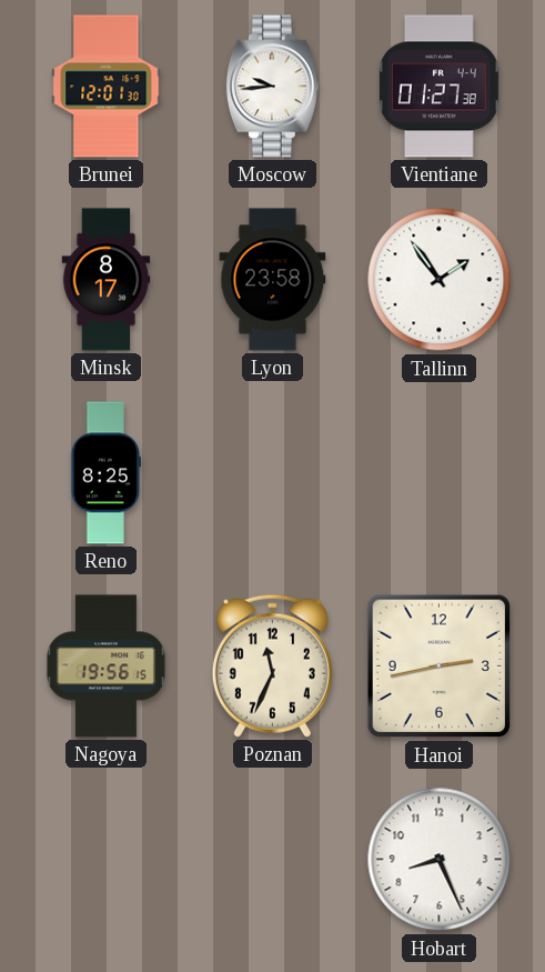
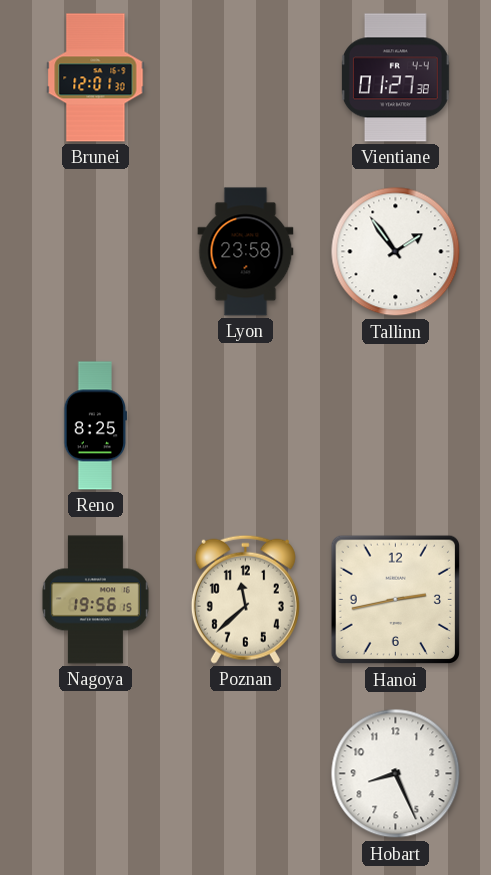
Moscow: 9:44 -> none
Minsk: 8:17 -> none
Poznan: 11:34 -> 11:38
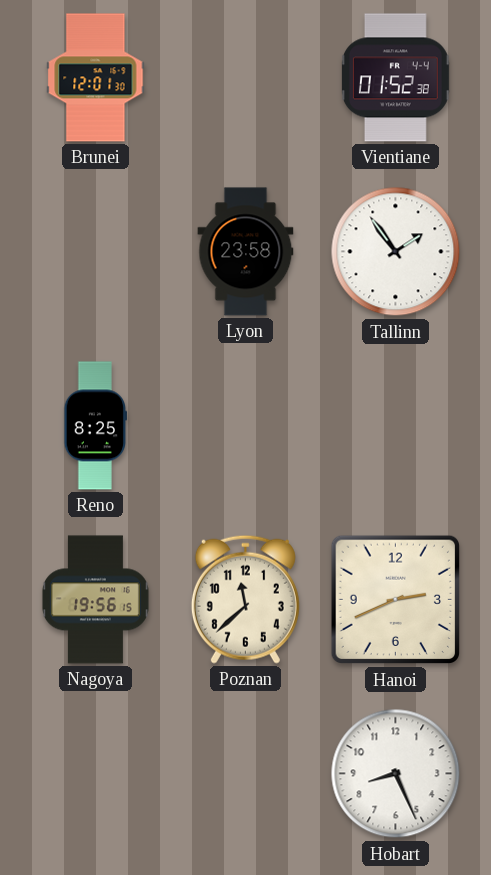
Vientiane: 01:27 -> 01:52
Hanoi: 2:43 -> 2:41
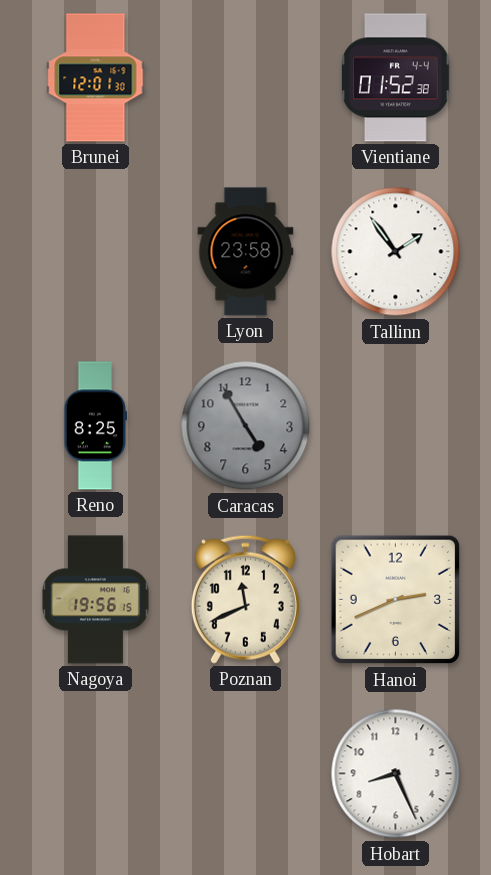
Caracas: none -> 4:55
Poznan: 11:38 -> 11:41
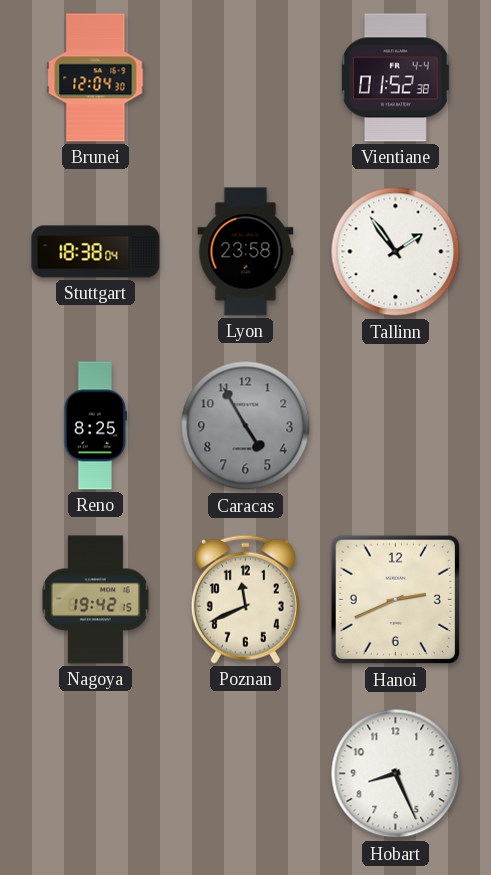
Brunei: 12:01 -> 12:04
Stuttgart: none -> 18:38
Nagoya: 19:56 -> 19:42
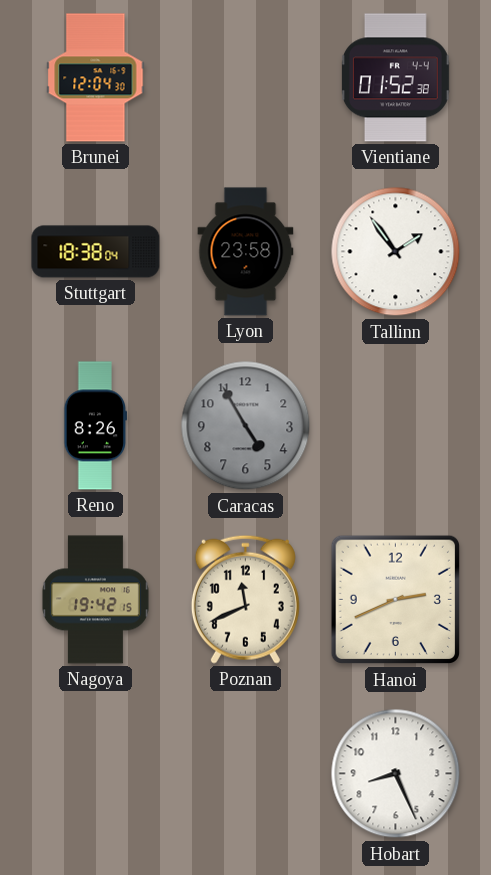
Reno: 8:25 -> 8:26
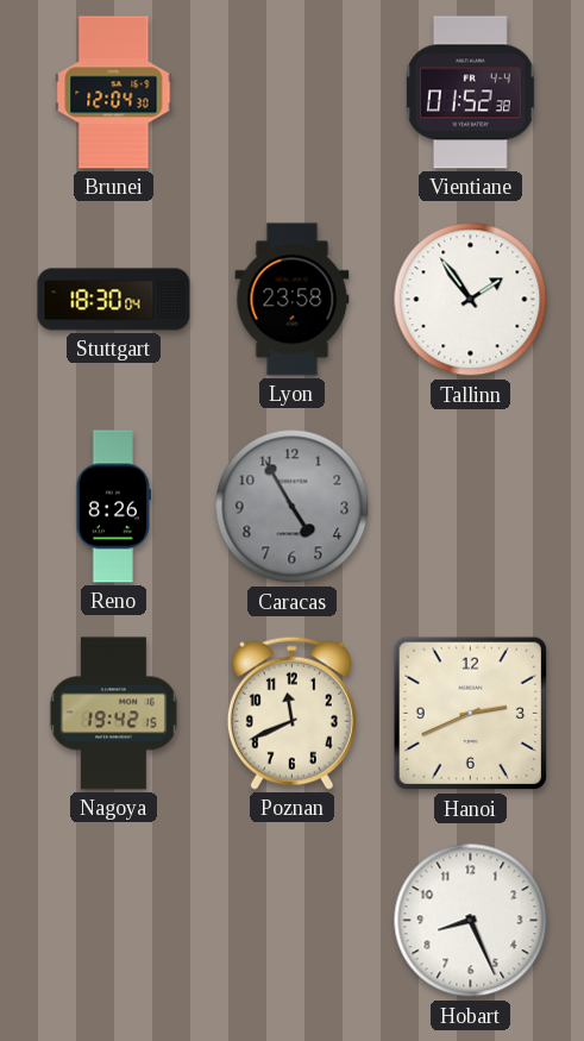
Stuttgart: 18:38 -> 18:30
